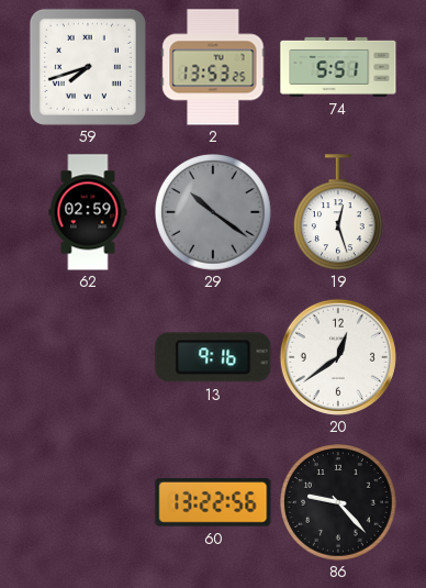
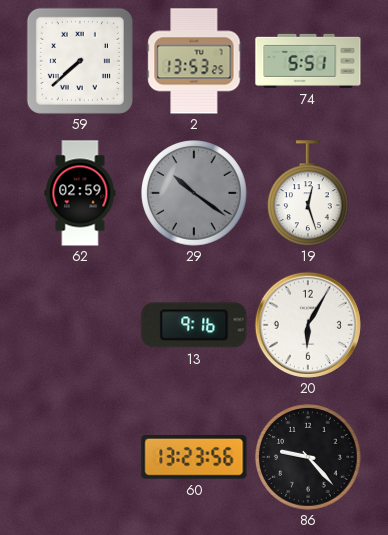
59: 7:42 -> 7:38
20: 12:39 -> 6:05
60: 13:22 -> 13:23
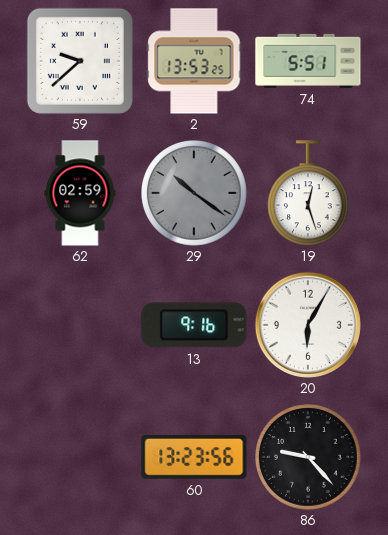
59: 7:38 -> 9:38
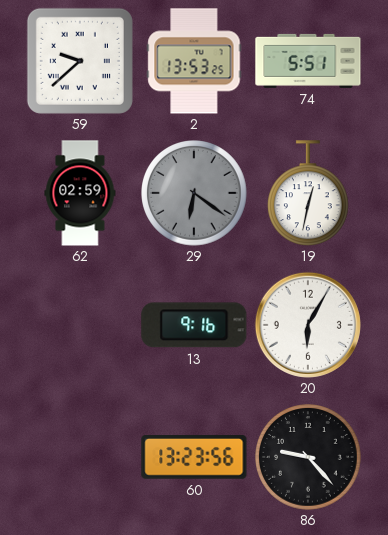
29: 10:21 -> 6:21
19: 12:27 -> 12:32
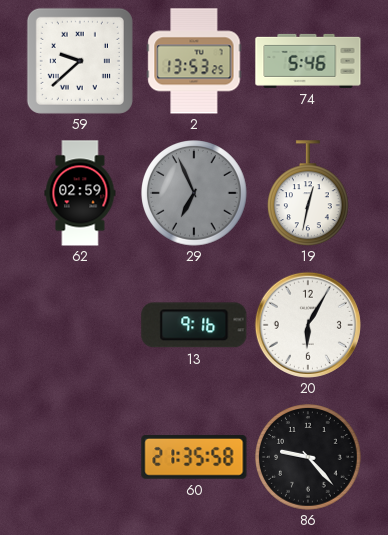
74: 5:51 -> 5:46
29: 6:21 -> 6:56
60: 13:23 -> 21:35
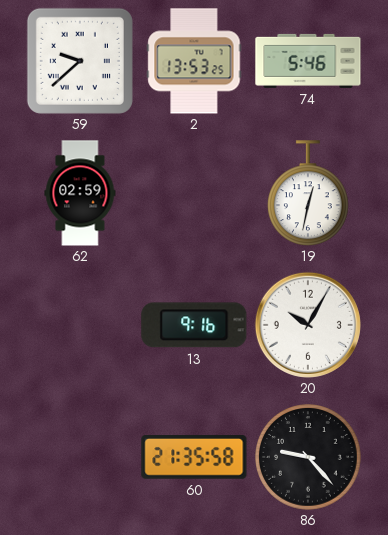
29: 6:56 -> none
20: 6:05 -> 10:05
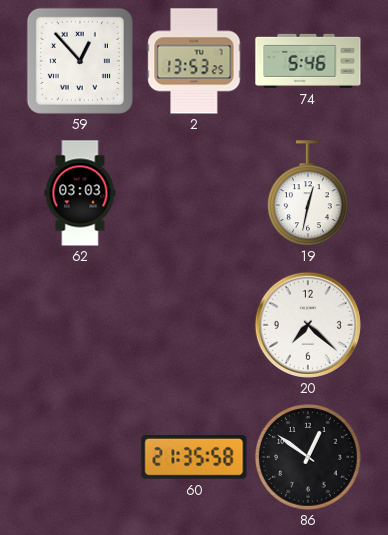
59: 9:38 -> 12:53
62: 02:59 -> 03:03
13: 9:16 -> none
20: 10:05 -> 7:22
86: 9:23 -> 12:51
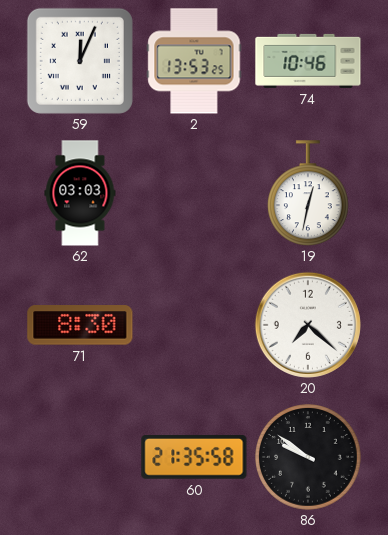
59: 12:53 -> 12:04
74: 5:46 -> 10:46
71: none -> 8:30
86: 12:51 -> 9:51
